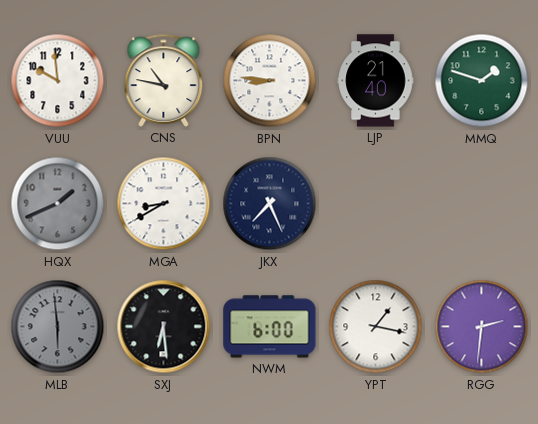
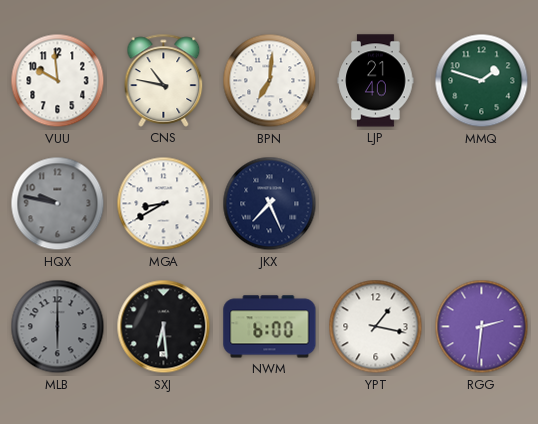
BPN: 8:46 -> 7:01
HQX: 1:41 -> 9:47
MLB: 5:59 -> 6:00
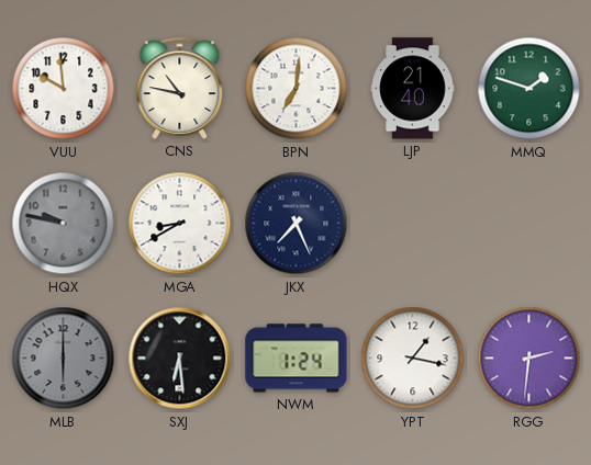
NWM: 6:00 -> 1:24
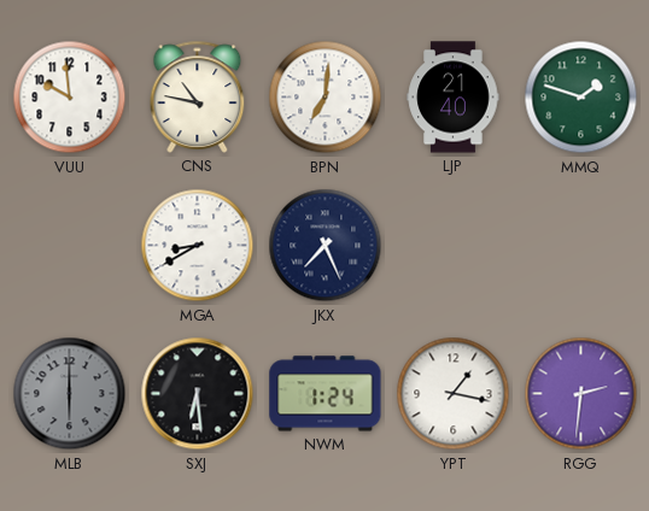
HQX: 9:47 -> none
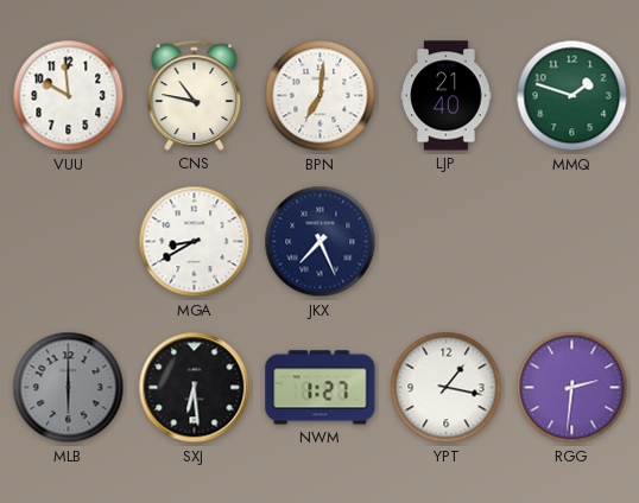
NWM: 1:24 -> 1:27
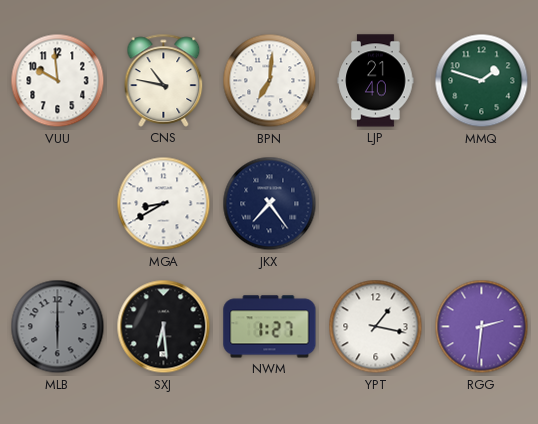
JKX: 7:26 -> 7:24
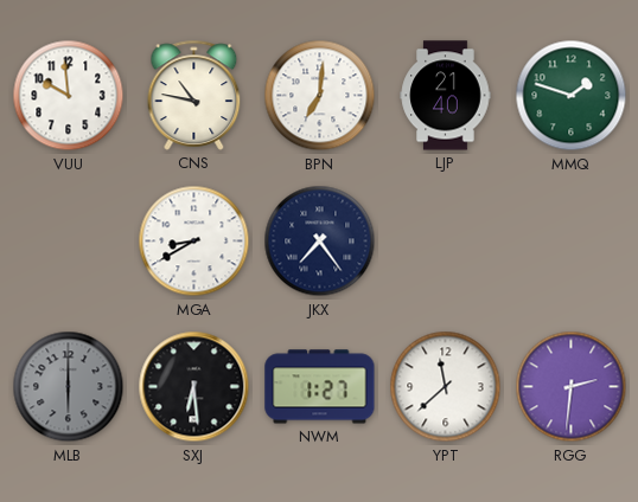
YPT: 1:17 -> 11:38
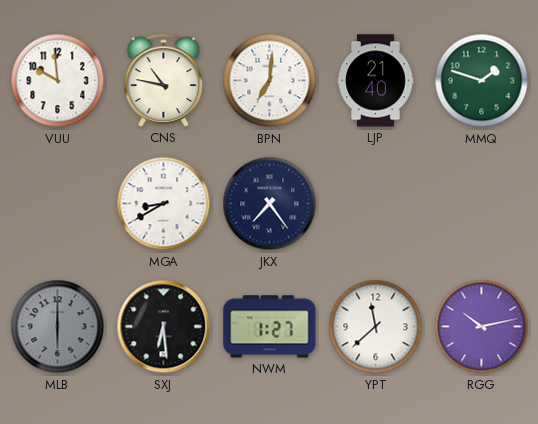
RGG: 2:31 -> 10:13
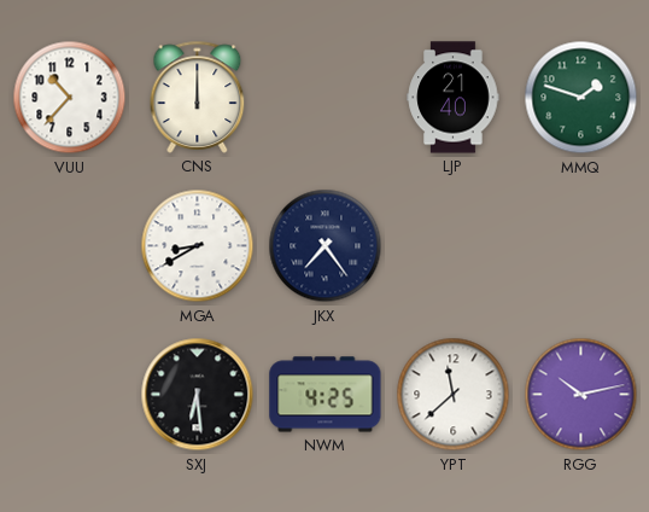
VUU: 9:59 -> 10:37
CNS: 10:47 -> 12:00
BPN: 7:01 -> none
MLB: 6:00 -> none
NWM: 1:27 -> 4:25
